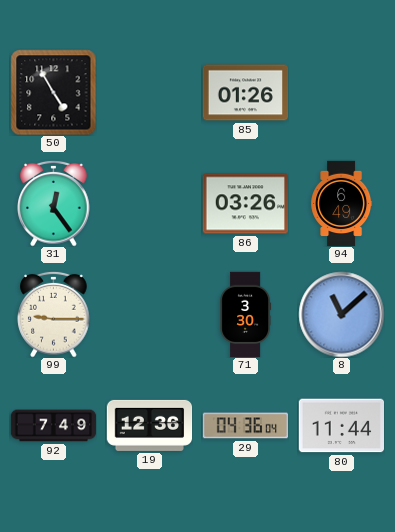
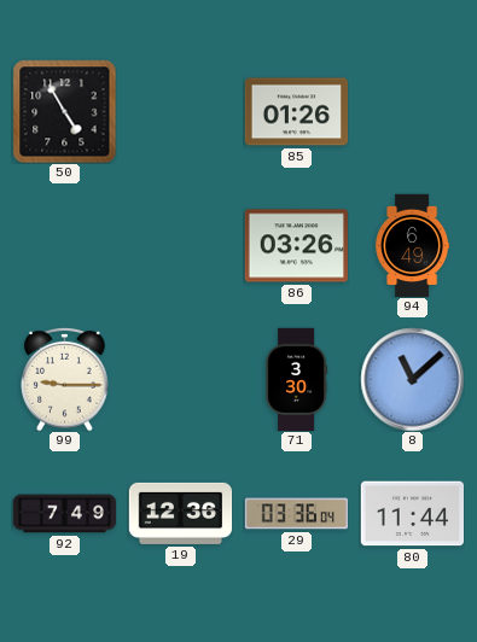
31: 12:24 -> none
29: 04:36 -> 03:36
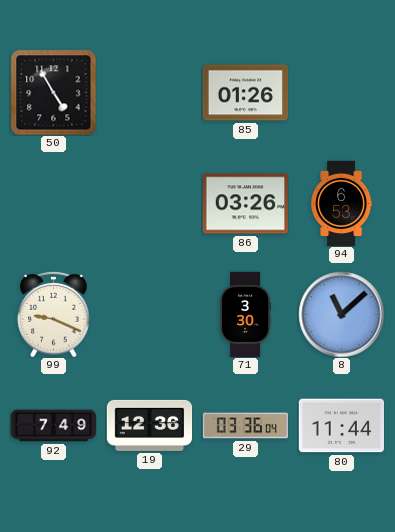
94: 6:49 -> 6:53
99: 9:15 -> 9:19
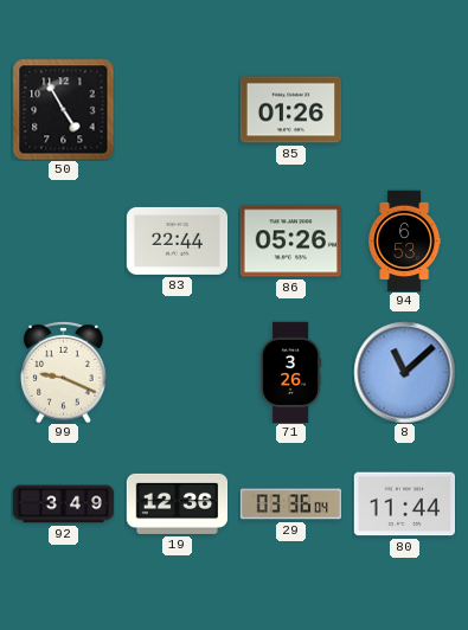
83: none -> 22:44
86: 03:26 -> 05:26
71: 3:30 -> 3:26
92: 7:49 -> 3:49
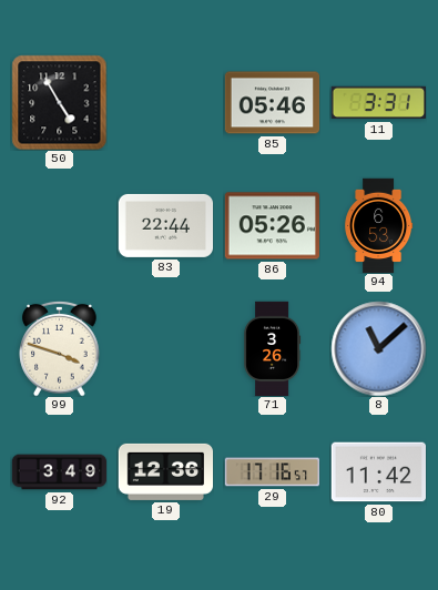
85: 01:26 -> 05:46
11: none -> 3:31
99: 9:19 -> 3:48
29: 03:36 -> 17:16
80: 11:44 -> 11:42
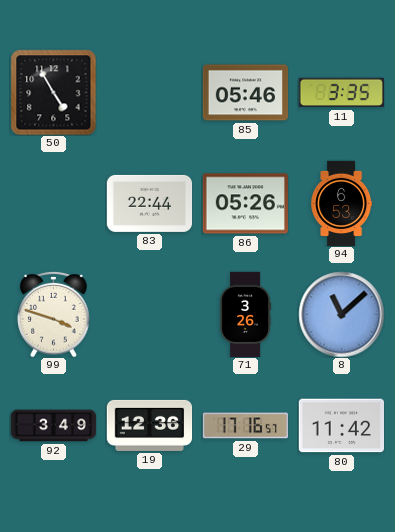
11: 3:31 -> 3:35
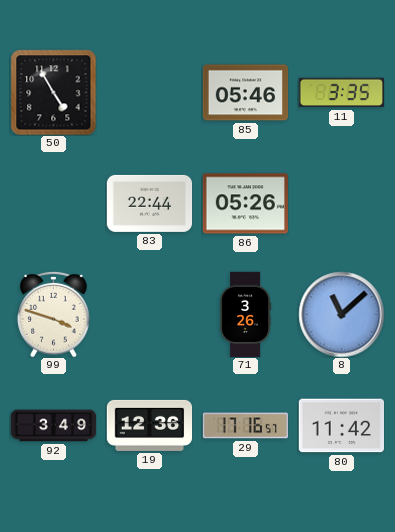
94: 6:53 -> none
